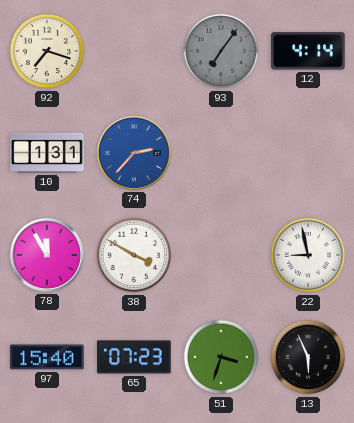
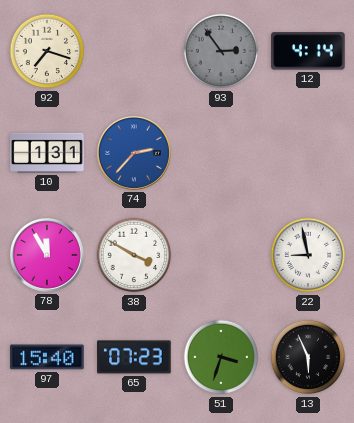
93: 7:06 -> 2:54
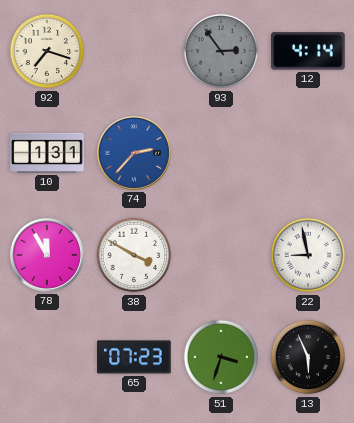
97: 15:40 -> none
